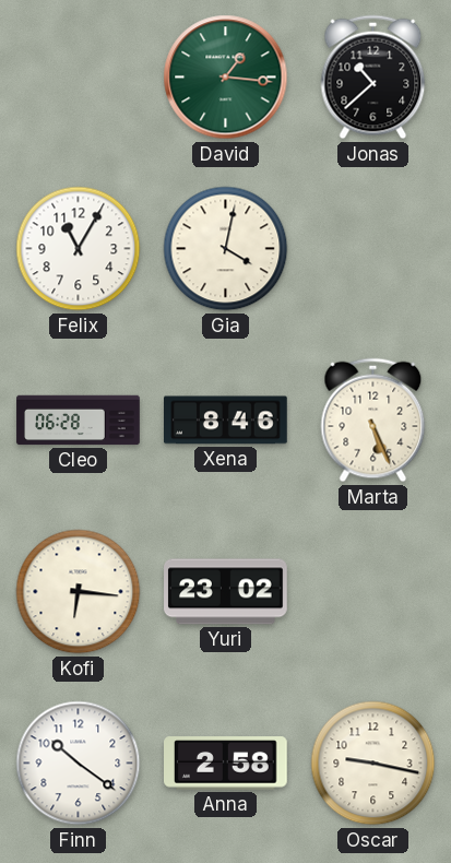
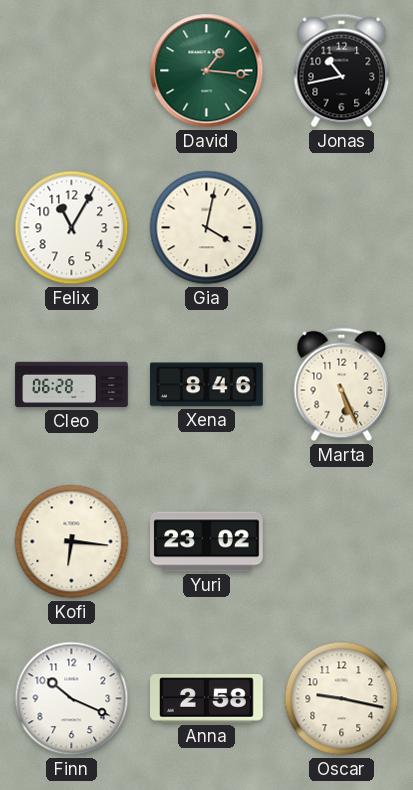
Jonas: 10:38 -> 10:43
Finn: 10:21 -> 10:19
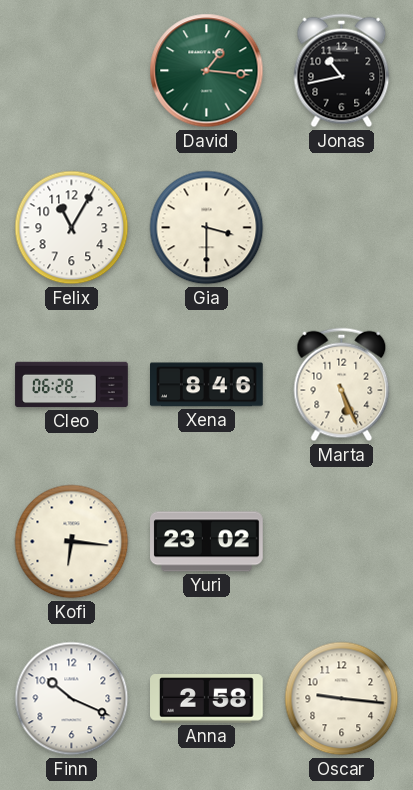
Gia: 4:02 -> 3:30
Oscar: 9:17 -> 9:16
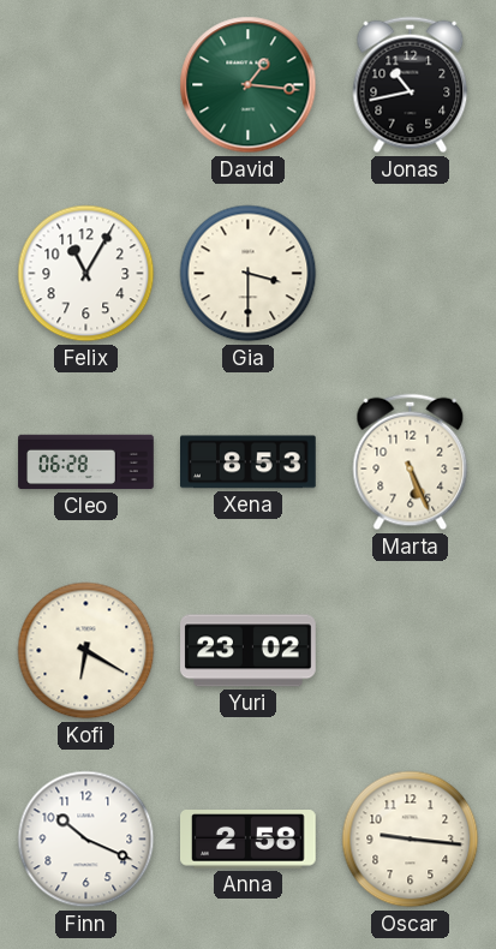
Xena: 8:46 -> 8:53
Kofi: 6:16 -> 6:20
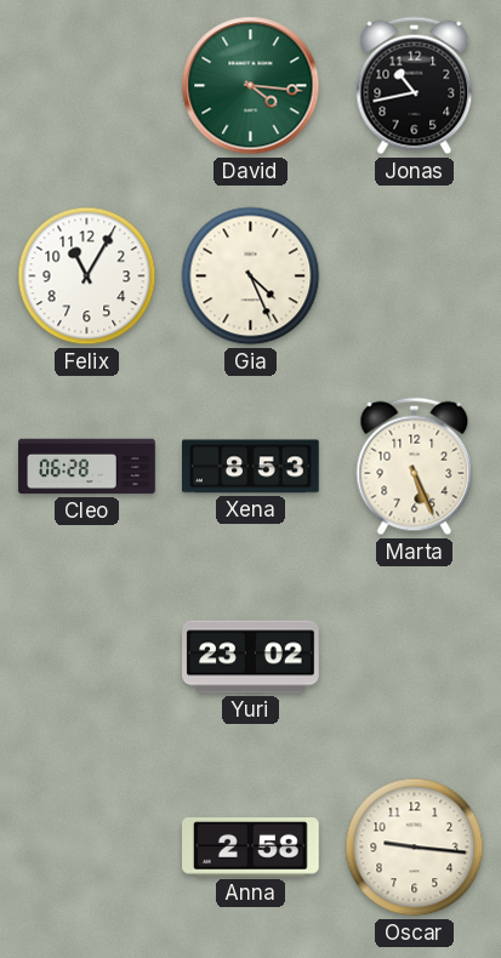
David: 1:16 -> 4:16
Gia: 3:30 -> 4:26
Kofi: 6:20 -> none
Finn: 10:19 -> none
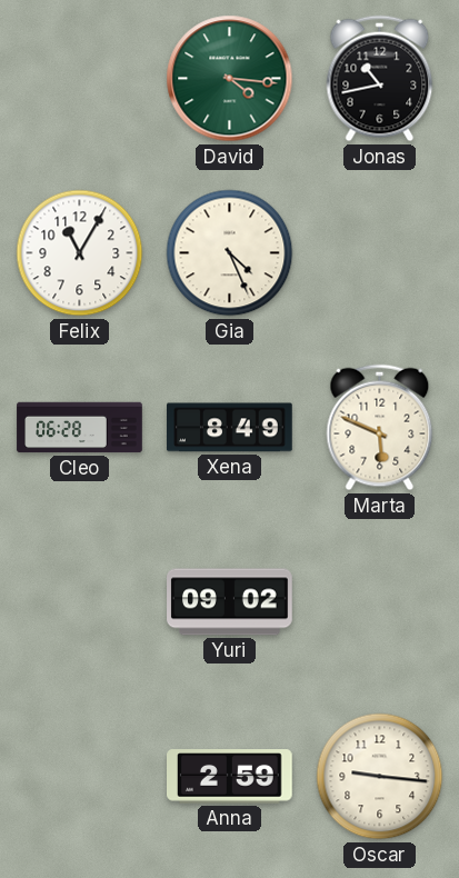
Xena: 8:53 -> 8:49
Marta: 5:26 -> 5:49
Yuri: 23:02 -> 09:02
Anna: 2:58 -> 2:59
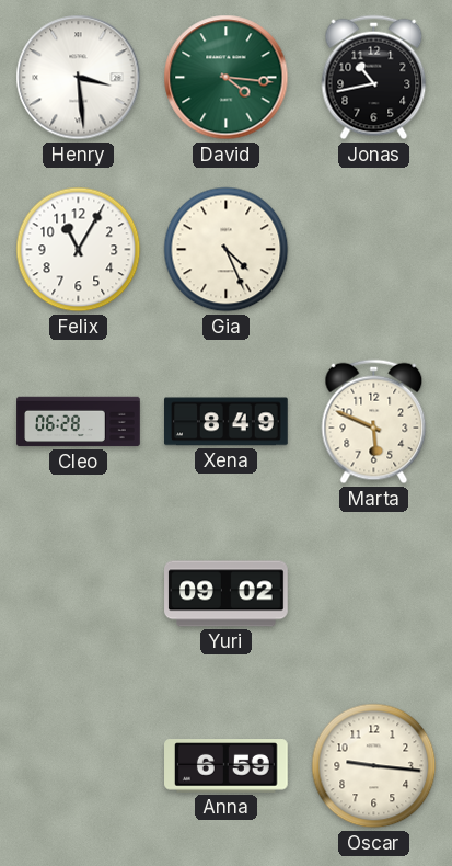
Henry: none -> 3:29
Anna: 2:59 -> 6:59
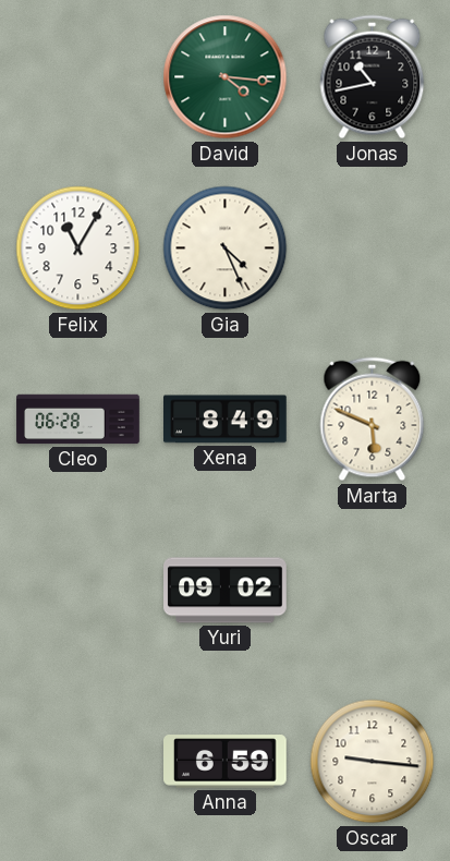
Henry: 3:29 -> none
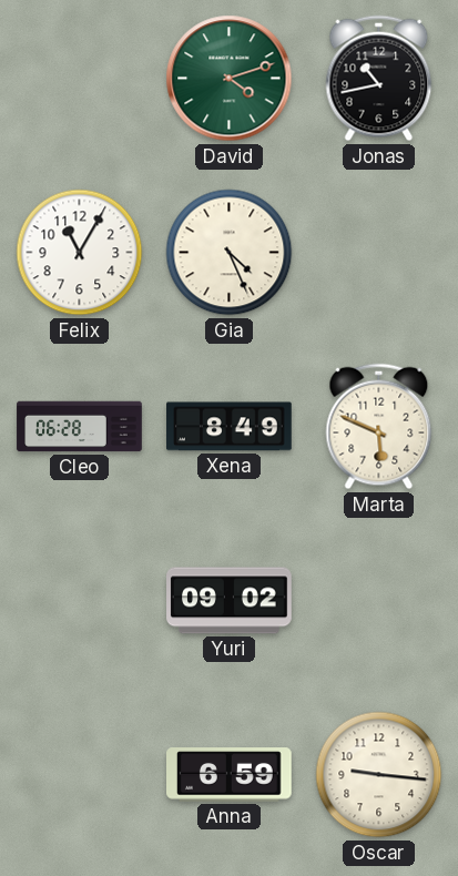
David: 4:16 -> 4:12
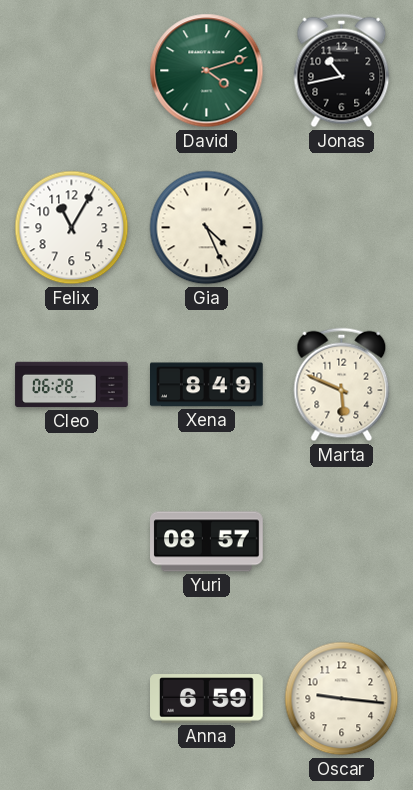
Yuri: 09:02 -> 08:57
